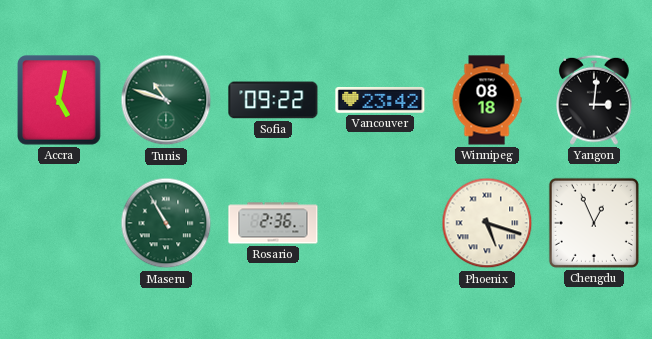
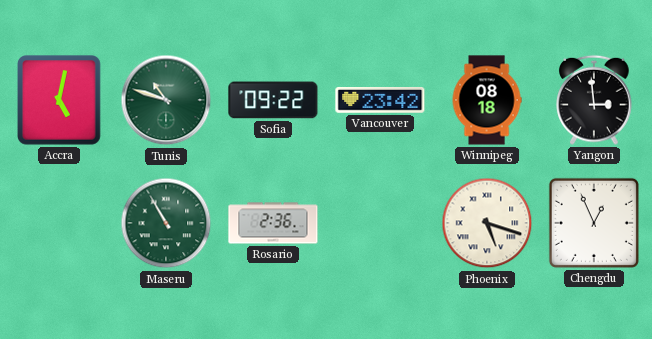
Yangon: 3:01 -> 2:59
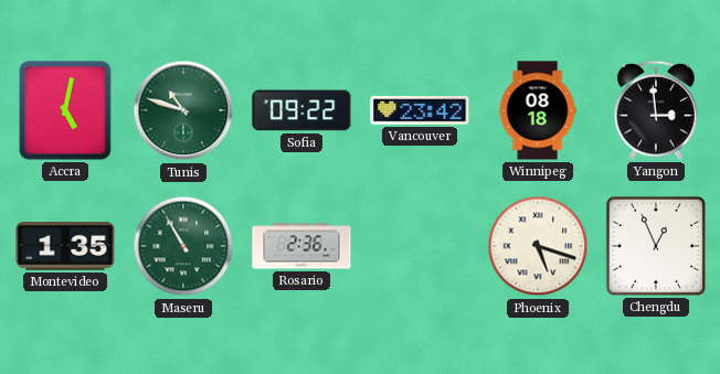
Montevideo: none -> 1:35
